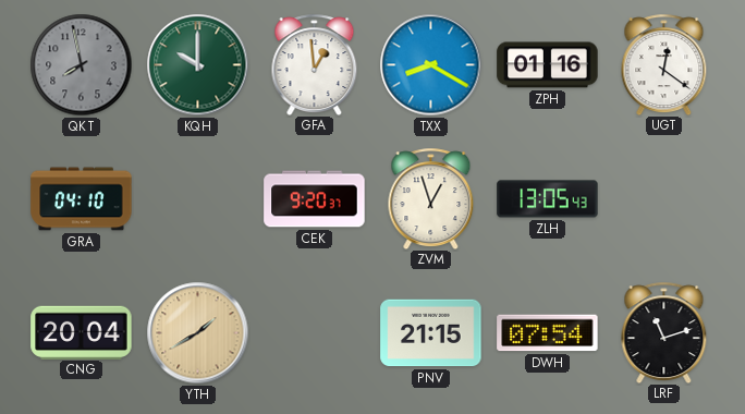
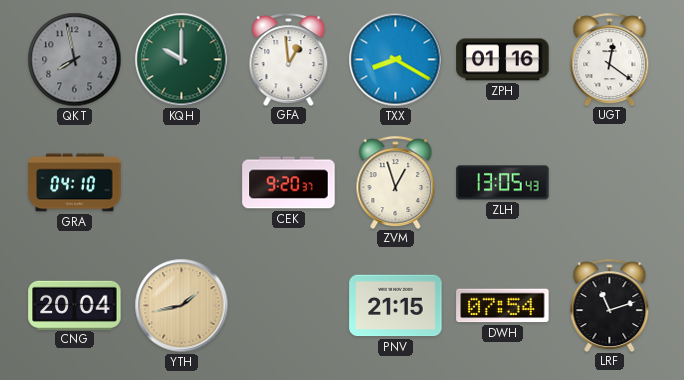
YTH: 1:40 -> 1:43
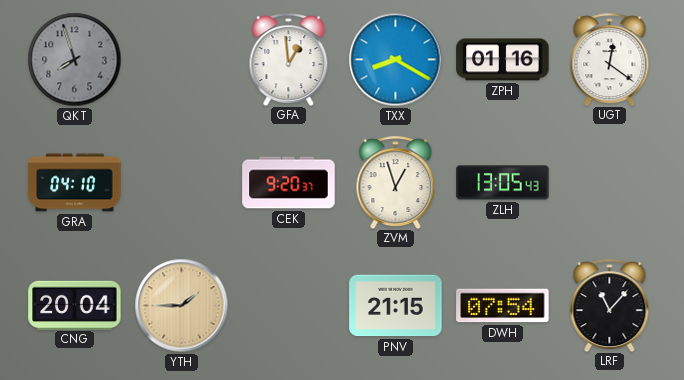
QKT: 7:58 -> 7:57
KQH: 10:00 -> none
YTH: 1:43 -> 1:45
LRF: 11:12 -> 11:07
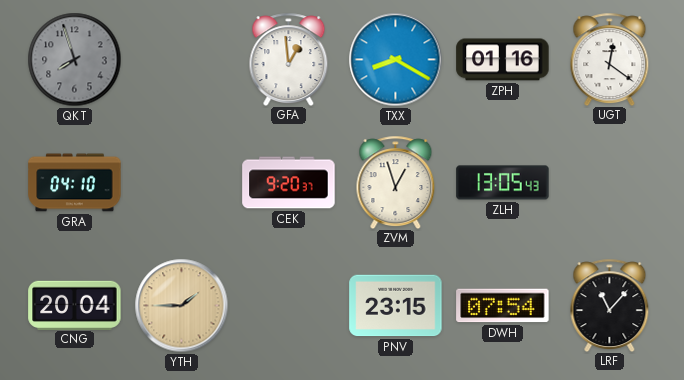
PNV: 21:15 -> 23:15
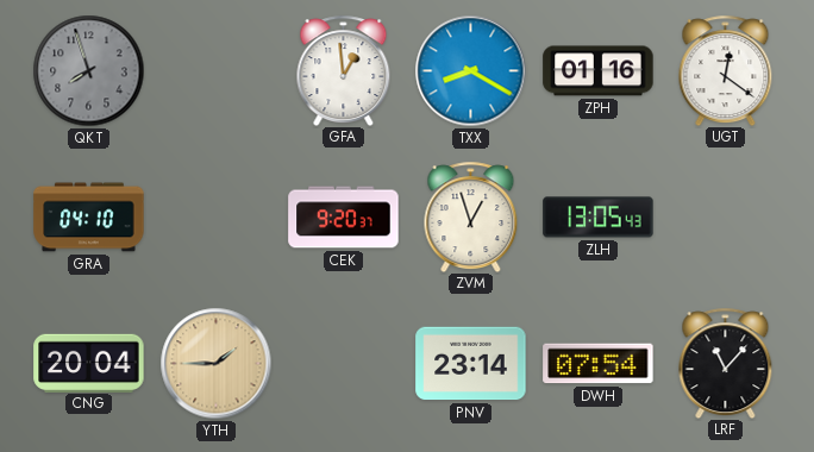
PNV: 23:15 -> 23:14
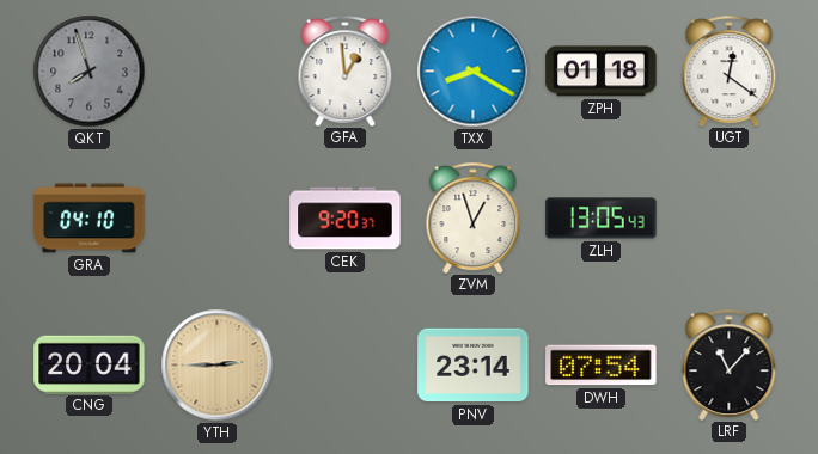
ZPH: 01:16 -> 01:18
YTH: 1:45 -> 2:45
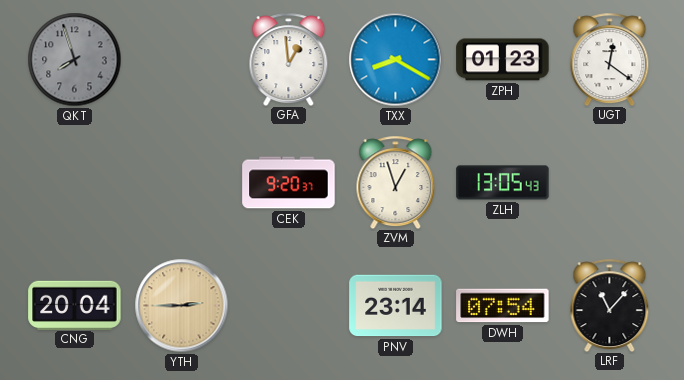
ZPH: 01:18 -> 01:23
GRA: 04:10 -> none
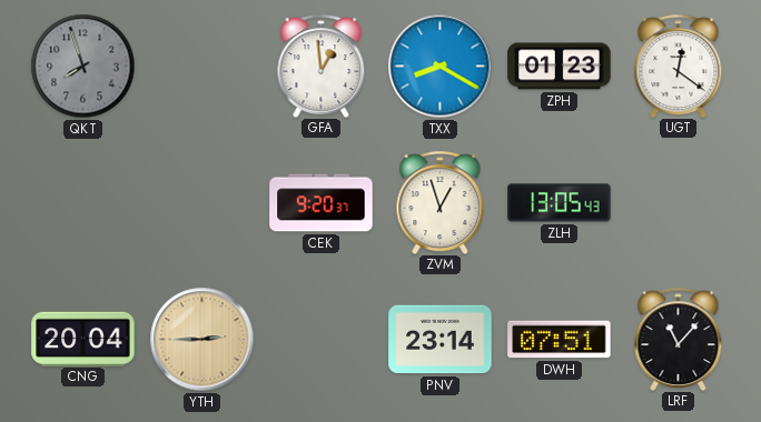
DWH: 07:54 -> 07:51
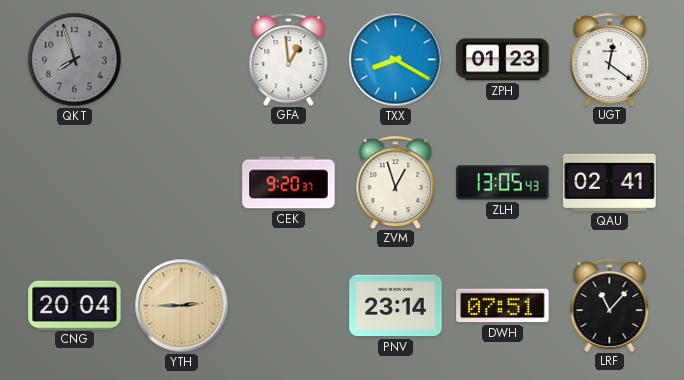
QAU: none -> 02:41
